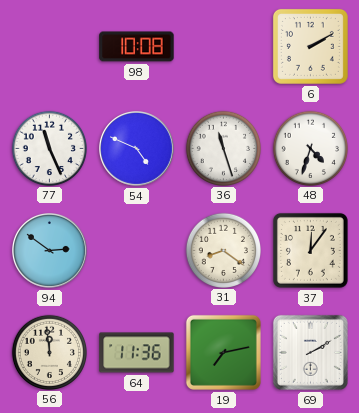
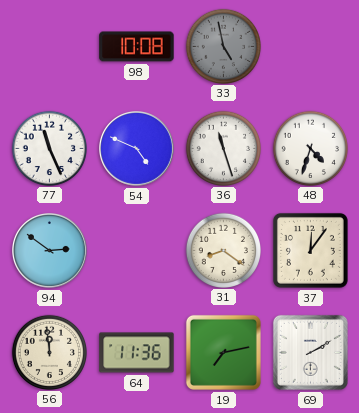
33: none -> 4:58
6: 2:10 -> none
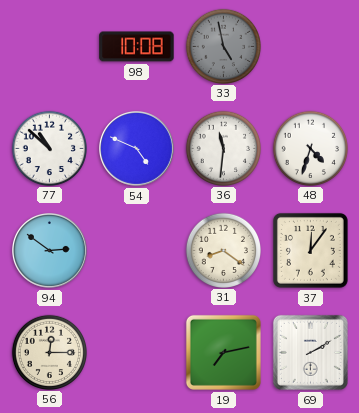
77: 11:26 -> 10:52
36: 11:27 -> 11:31
56: 11:59 -> 12:15
64: 11:36 -> none
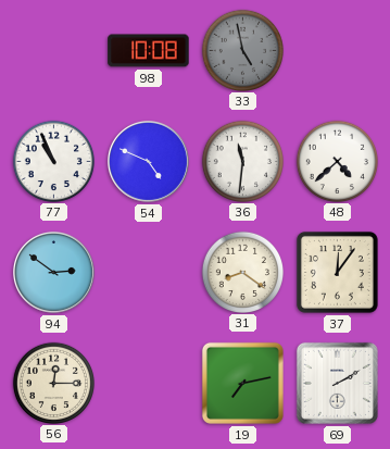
77: 10:52 -> 10:56
48: 4:33 -> 4:38
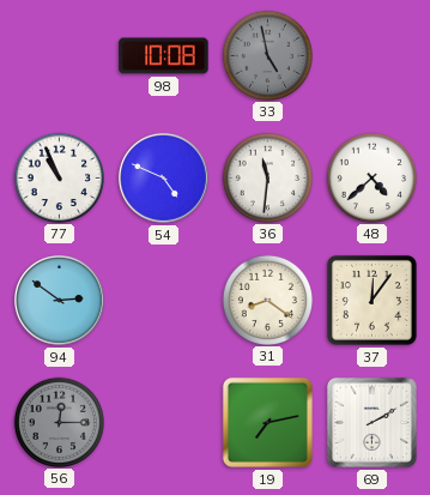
56 dial: cream -> grey
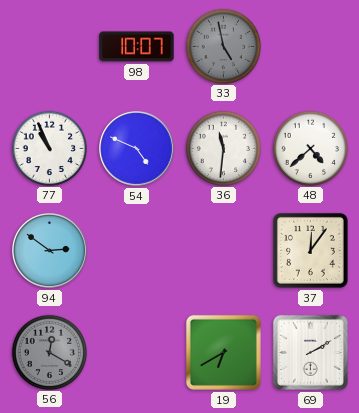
98: 10:08 -> 10:07
31: 8:21 -> none
56: 12:15 -> 12:20
19: 7:13 -> 6:40
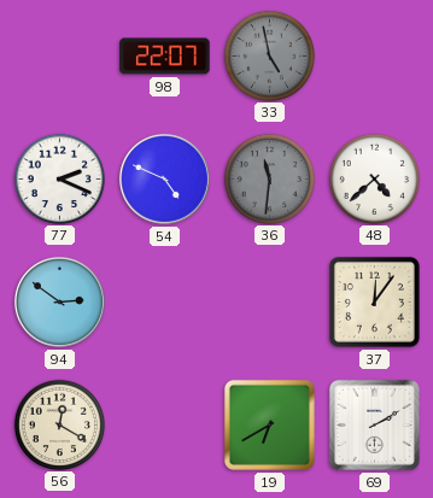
98: 10:07 -> 22:07
77: 10:56 -> 2:19
36 dial: white -> grey
56 dial: grey -> cream
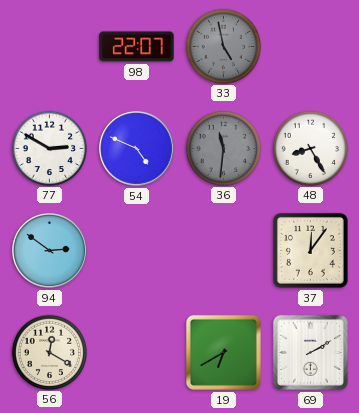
77: 2:19 -> 2:50
48: 4:38 -> 8:25
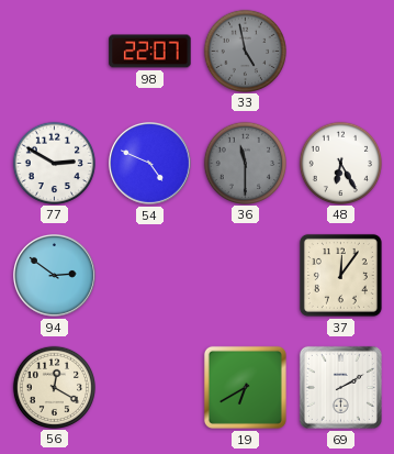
36: 11:31 -> 11:30
48: 8:25 -> 6:25
